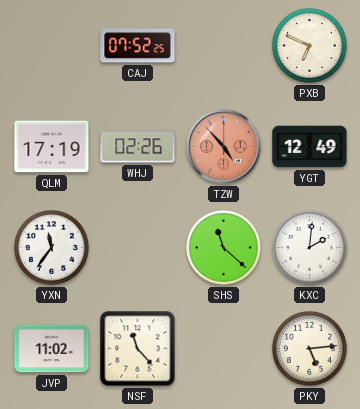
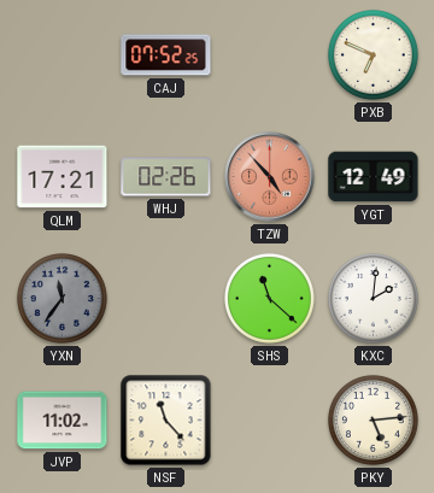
QLM: 17:19 -> 17:21
YXN dial: white -> grey
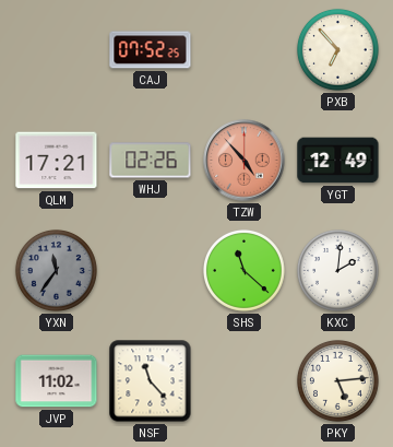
PXB: 6:49 -> 6:53
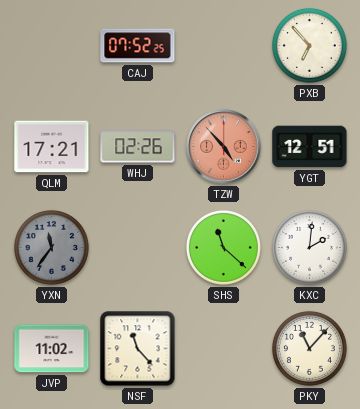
YGT: 12:49 -> 12:51
PKY: 5:14 -> 11:07
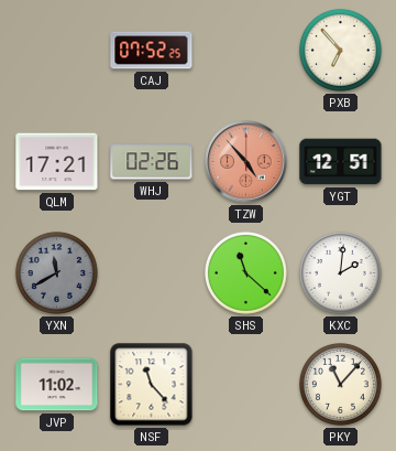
YXN: 11:36 -> 11:40
